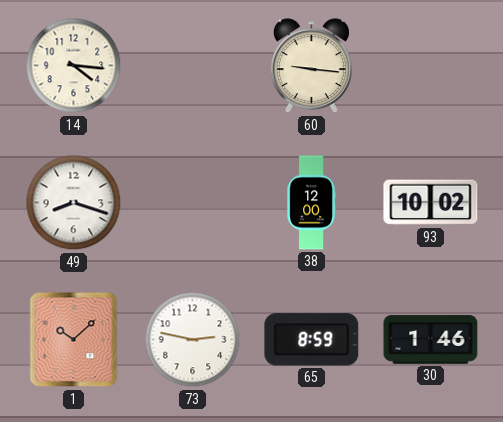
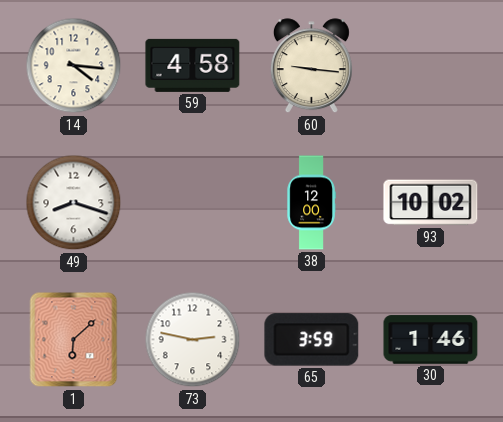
59: none -> 4:58
1: 10:08 -> 6:08
65: 8:59 -> 3:59
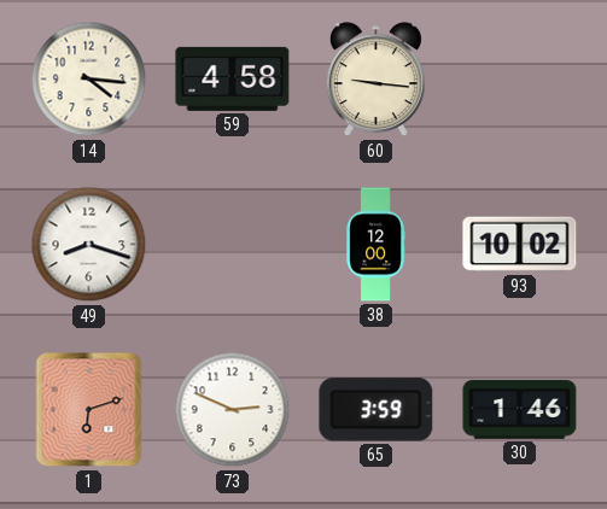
1: 6:08 -> 6:12
73: 2:47 -> 2:49
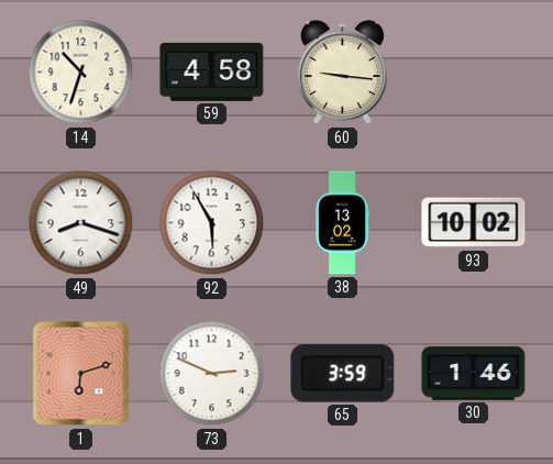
14: 4:16 -> 10:33
92: none -> 5:55
38: 12:00 -> 13:02
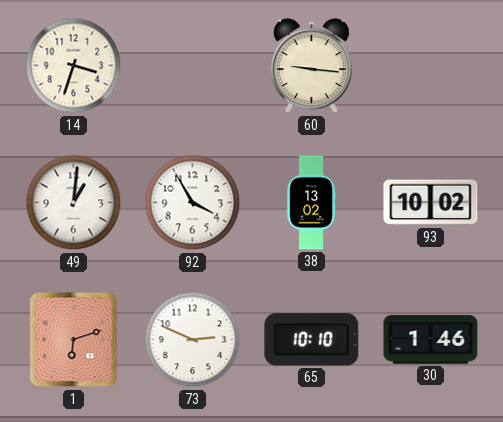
14: 10:33 -> 3:33
59: 4:58 -> none
49: 8:18 -> 1:01
92: 5:55 -> 3:55
65: 3:59 -> 10:10
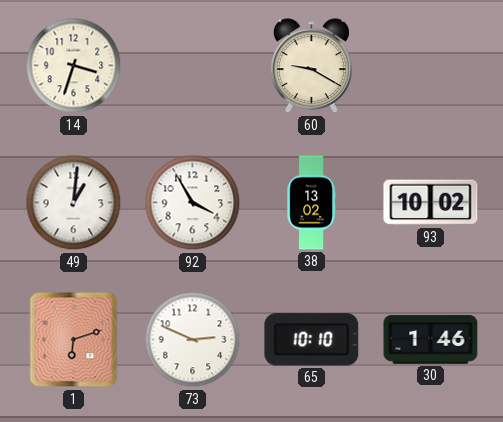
60: 9:16 -> 9:20
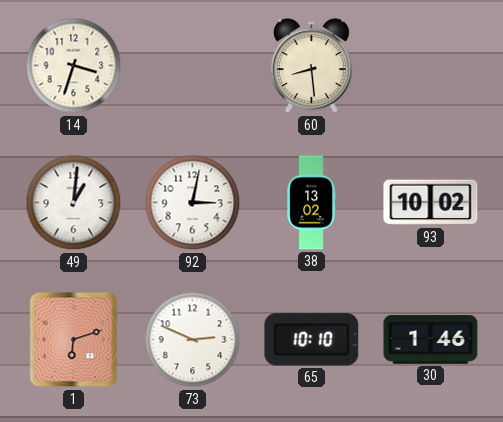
60: 9:20 -> 8:29
92: 3:55 -> 3:02
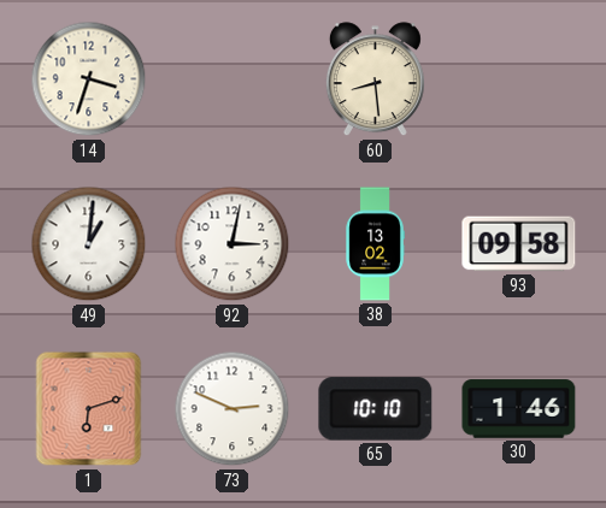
93: 10:02 -> 09:58
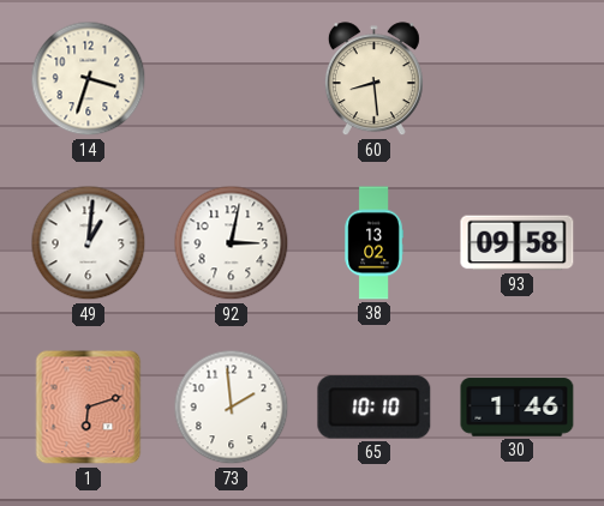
73: 2:49 -> 1:59
